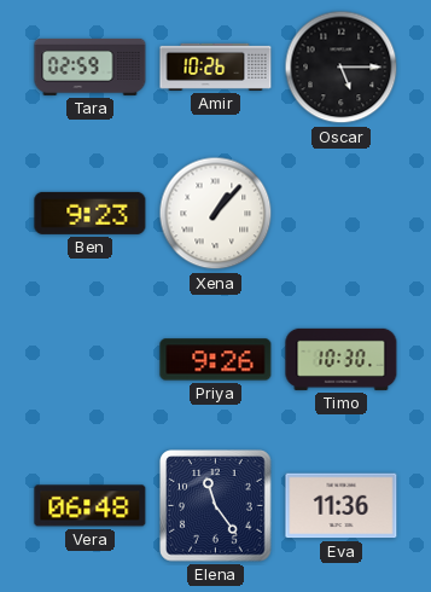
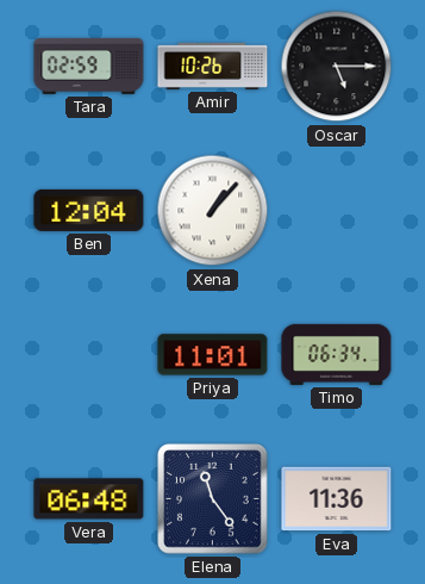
Ben: 9:23 -> 12:04
Priya: 9:26 -> 11:01
Timo: 10:30 -> 06:34
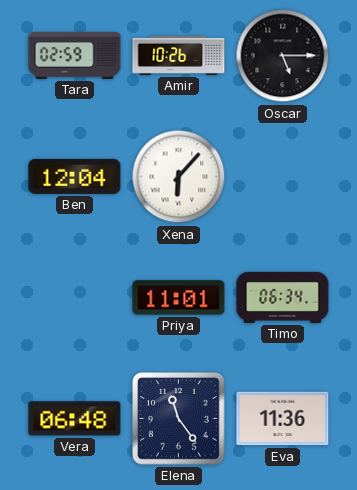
Xena: 1:07 -> 6:07
